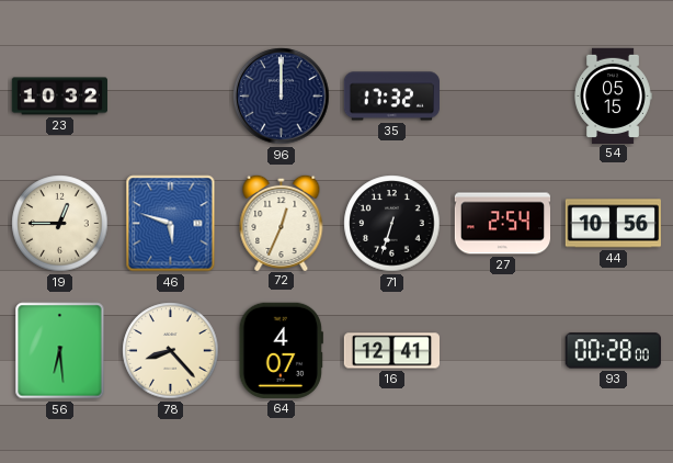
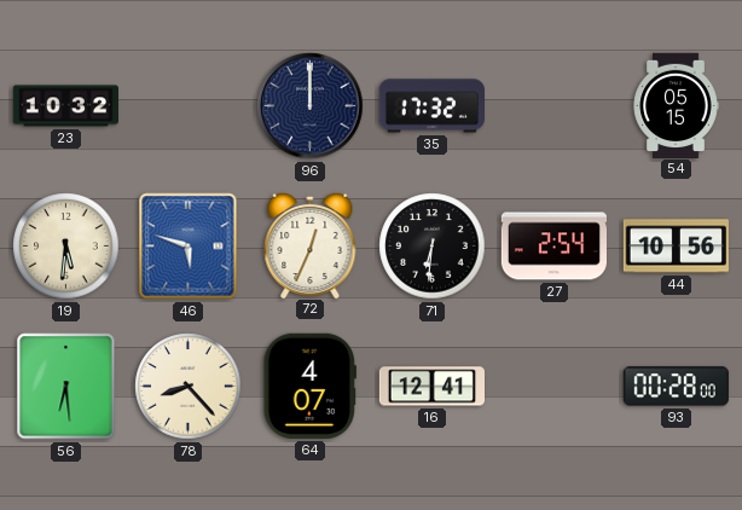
19: 12:45 -> 5:31
71: 6:33 -> 6:31
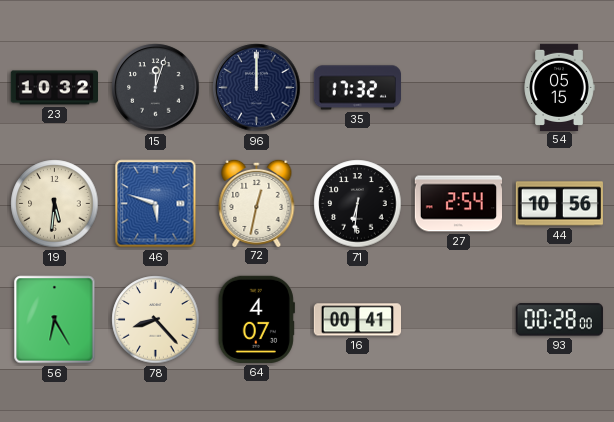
15: none -> 12:03
72: 12:34 -> 12:32
56: 6:29 -> 6:25
16: 12:41 -> 00:41
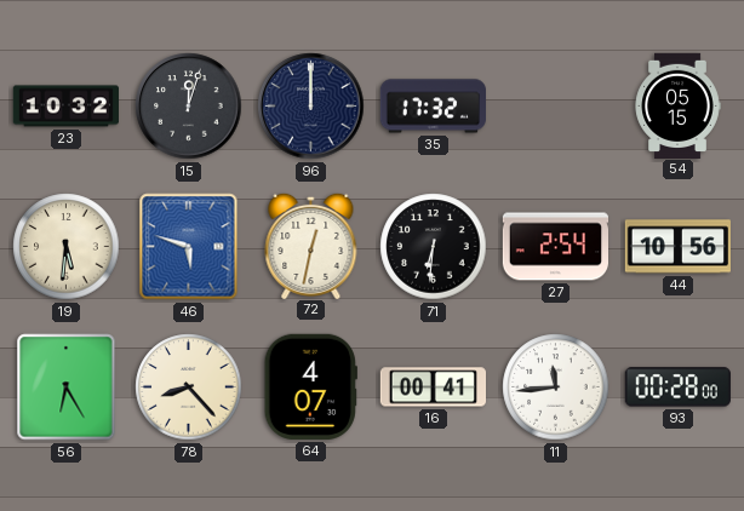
11: none -> 11:44
